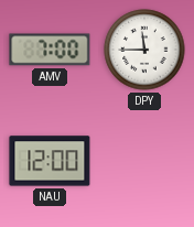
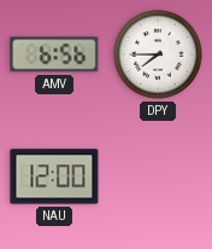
AMV: 7:00 -> 6:56
DPY: 11:45 -> 7:45
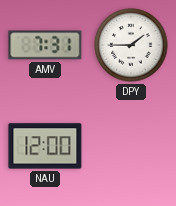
AMV: 6:56 -> 7:31
DPY: 7:45 -> 1:45
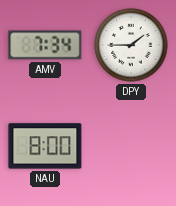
AMV: 7:31 -> 7:34
NAU: 12:00 -> 8:00
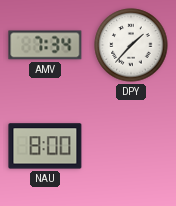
DPY: 1:45 -> 1:37
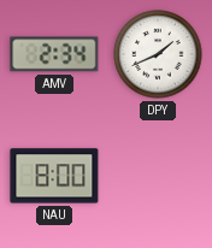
AMV: 7:34 -> 2:34
DPY: 1:37 -> 1:41
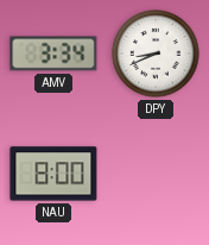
AMV: 2:34 -> 3:34
DPY: 1:41 -> 8:41
